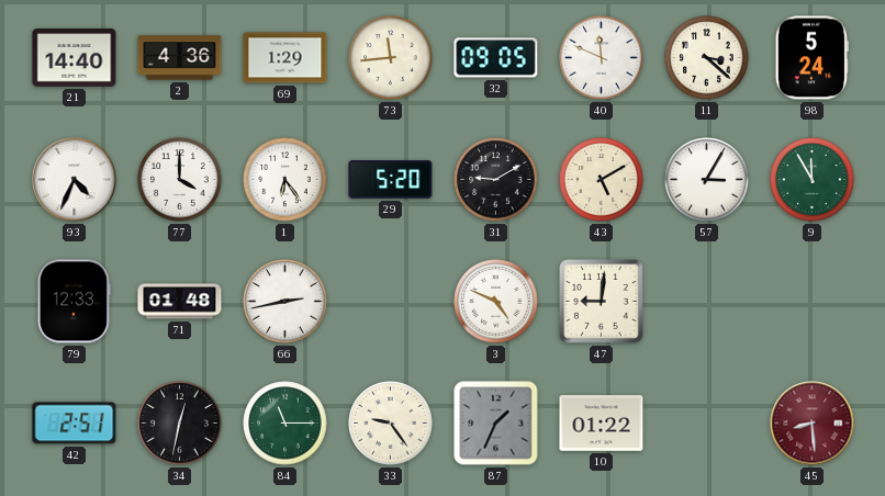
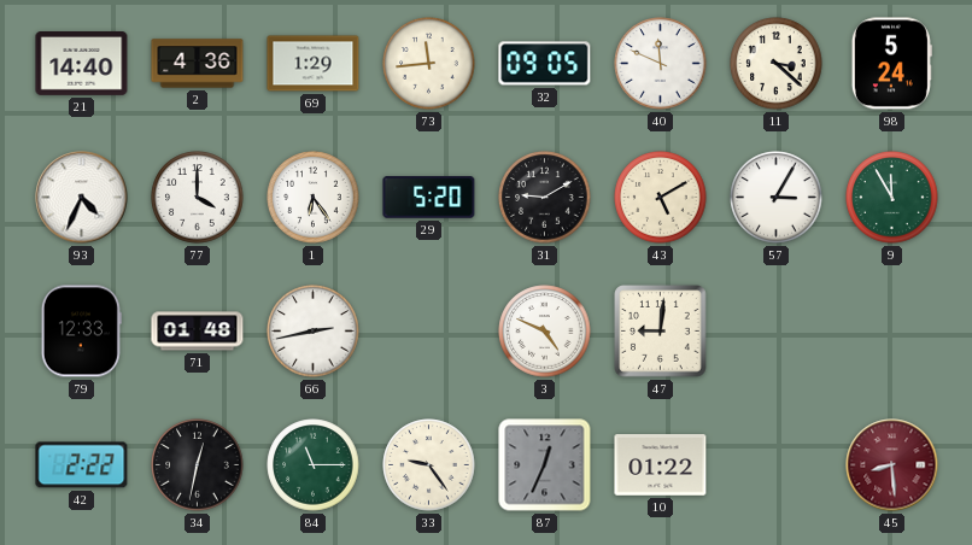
42: 2:51 -> 2:22
87: 1:34 -> 12:34
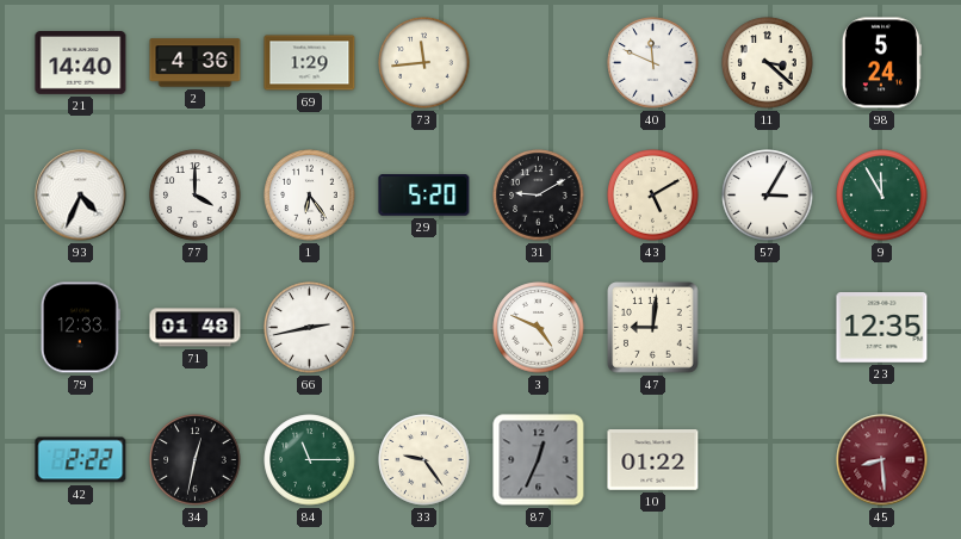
32: 09:05 -> none
23: none -> 12:35
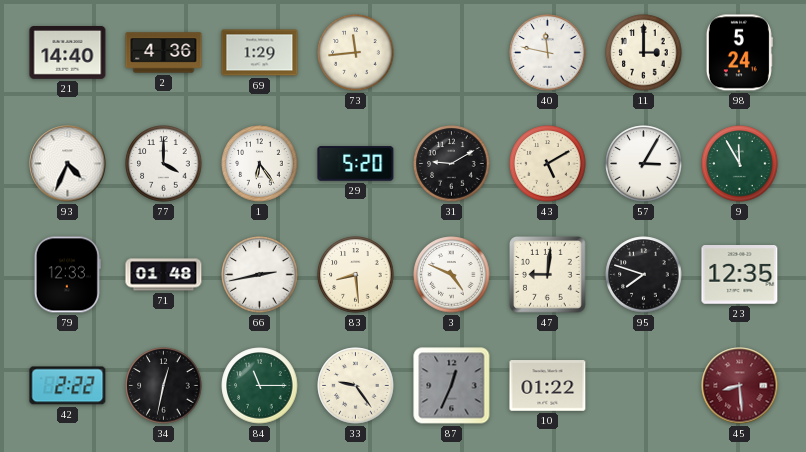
40: 11:49 -> 11:47
11: 3:22 -> 3:00
83: none -> 8:29
95: none -> 7:48
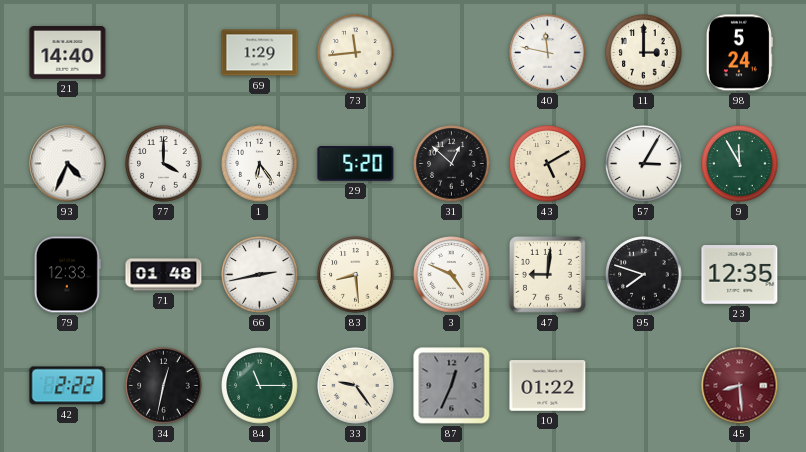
2: 4:36 -> none
31: 9:10 -> 12:52
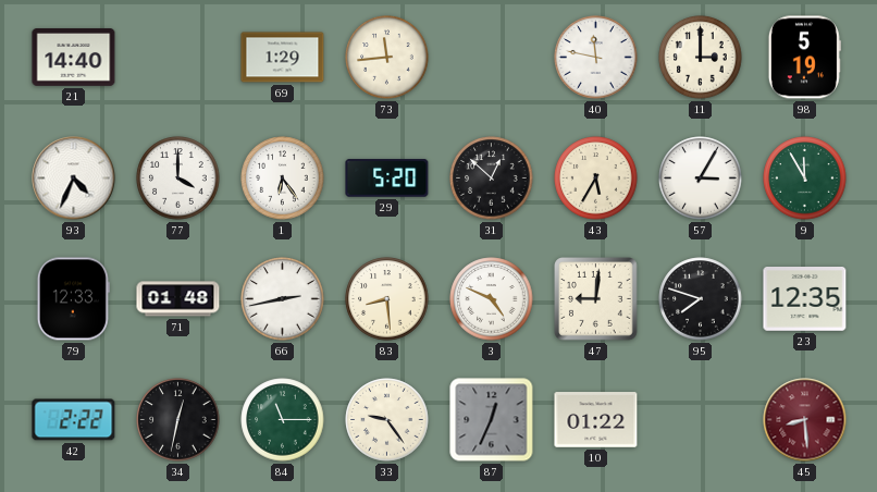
98: 5:24 -> 5:19
43: 5:10 -> 5:35
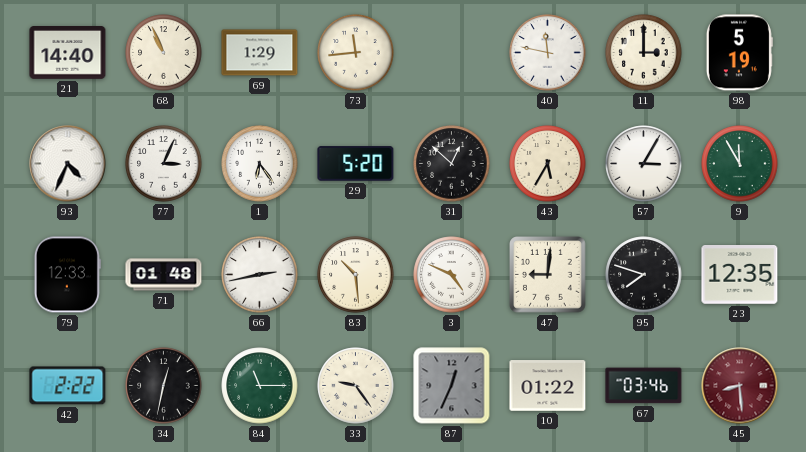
68: none -> 10:56
77: 4:00 -> 3:04
83: 8:29 -> 10:29
67: none -> 03:46
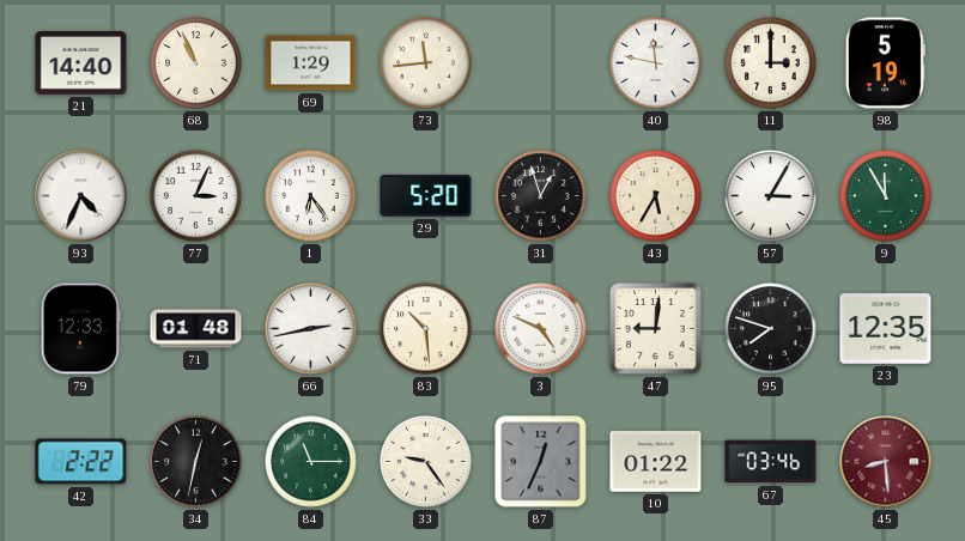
31: 12:52 -> 12:57
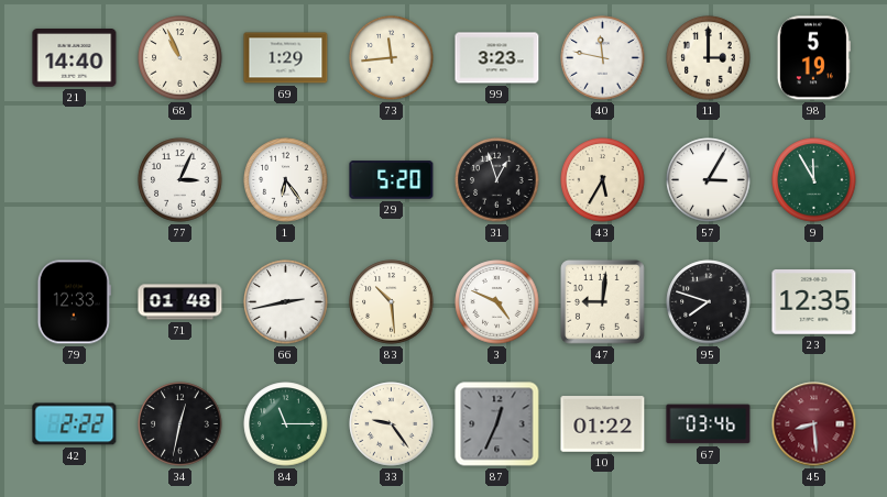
99: none -> 3:23
93: 4:34 -> none
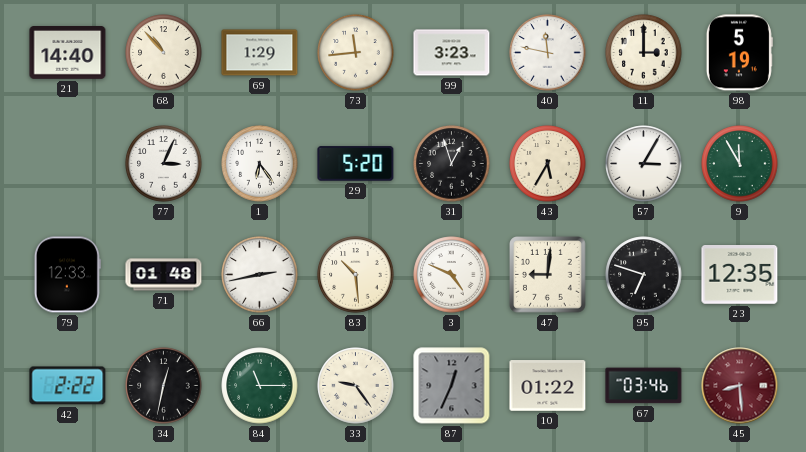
68: 10:56 -> 10:53
95: 7:48 -> 6:48
